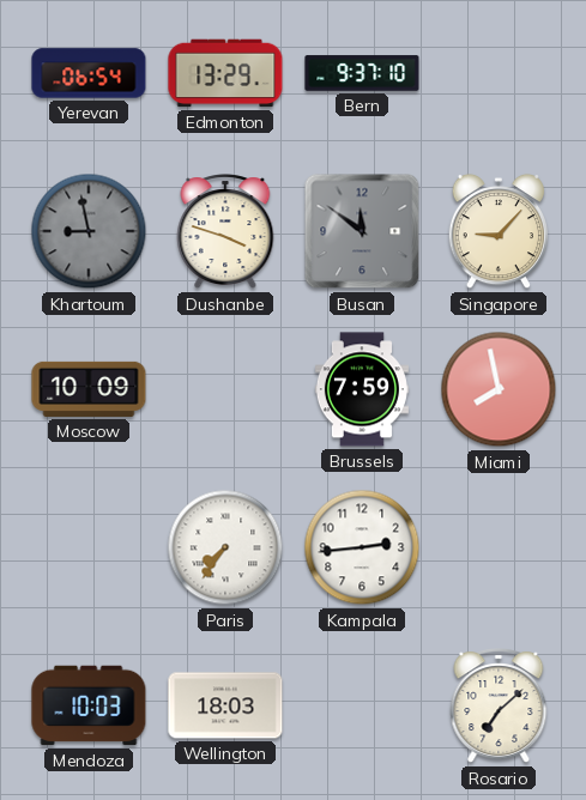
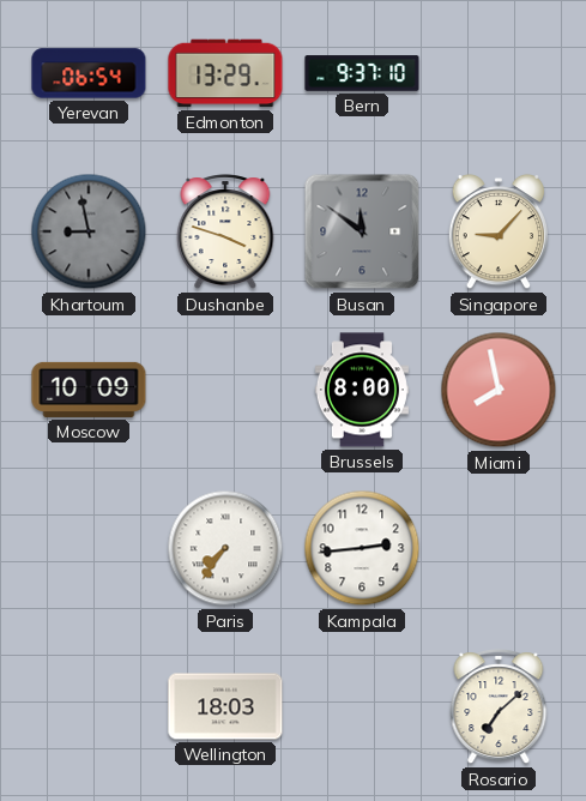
Brussels: 7:59 -> 8:00
Mendoza: 10:03 -> none
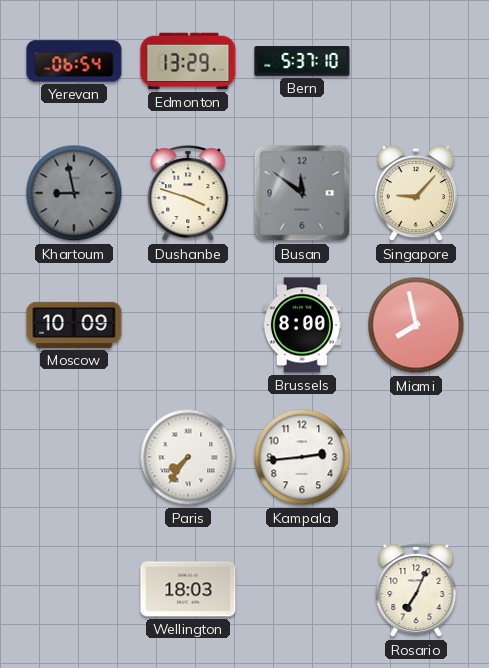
Bern: 9:37 -> 5:37
Rosario: 7:08 -> 7:04
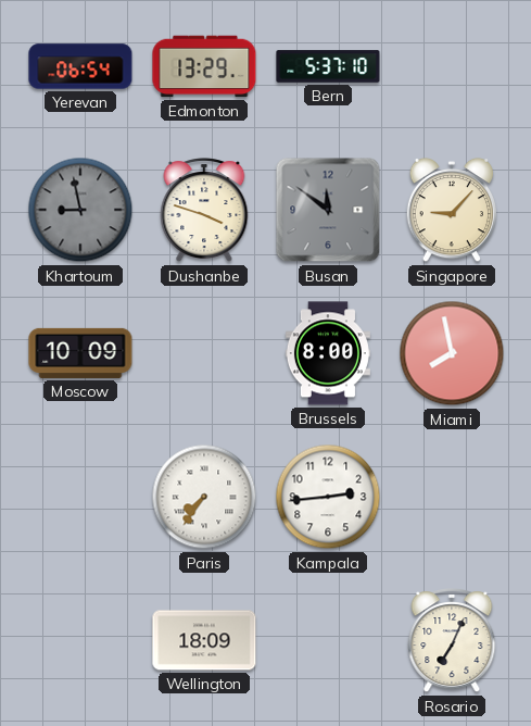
Wellington: 18:03 -> 18:09
